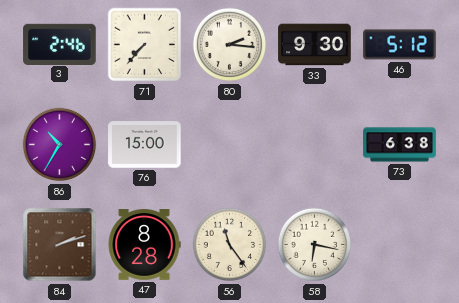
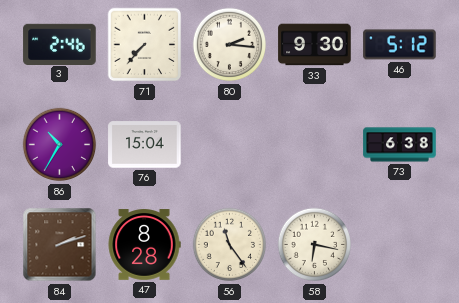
76: 15:00 -> 15:04
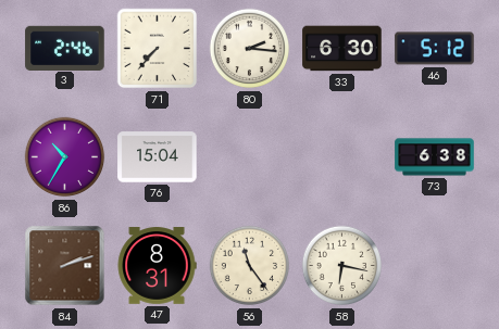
33: 9:30 -> 6:30
47: 8:28 -> 8:31
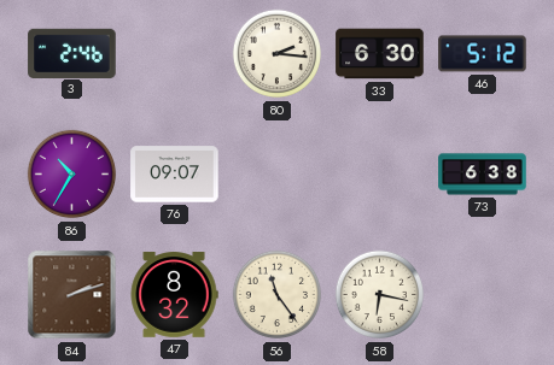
71: 7:37 -> none
76: 15:04 -> 09:07
47: 8:31 -> 8:32
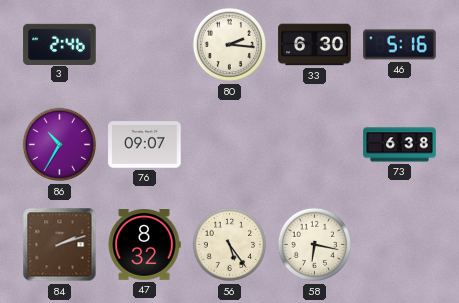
46: 5:12 -> 5:16
56: 11:24 -> 5:24
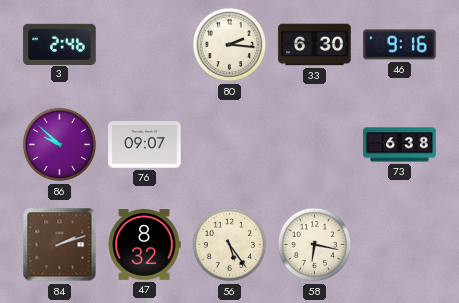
46: 5:16 -> 9:16
86: 10:35 -> 9:52
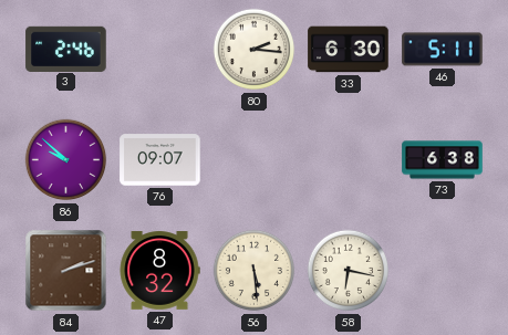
46: 9:16 -> 5:11
56: 5:24 -> 5:29
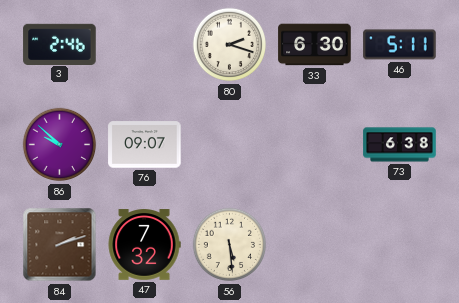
80: 2:16 -> 2:18
47: 8:32 -> 7:32
58: 6:17 -> none
